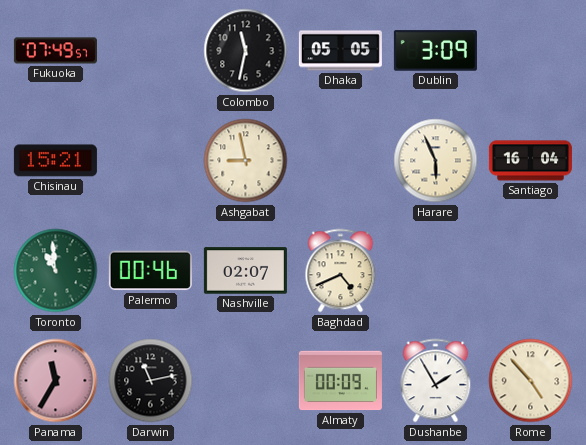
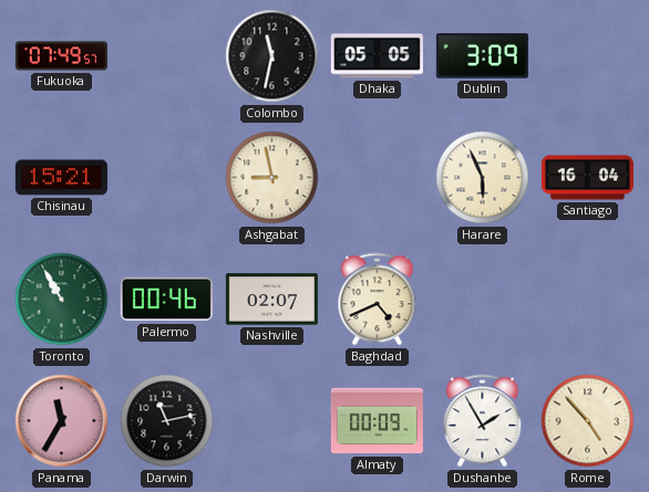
Toronto: 10:59 -> 10:55
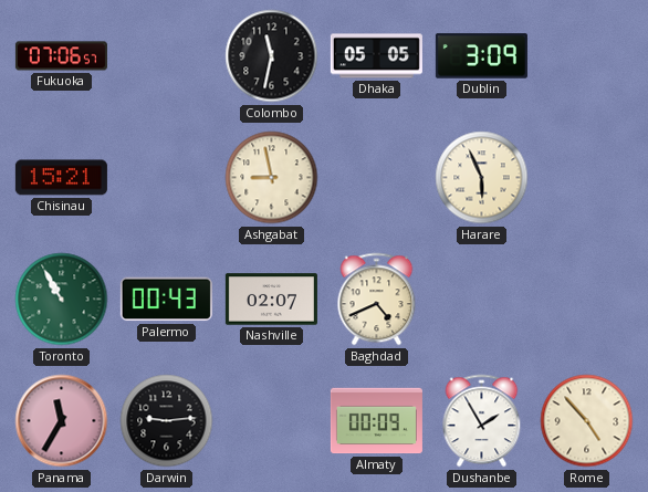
Fukuoka: 07:49 -> 07:06
Santiago: 16:04 -> none
Palermo: 00:46 -> 00:43
Darwin: 11:13 -> 9:14
